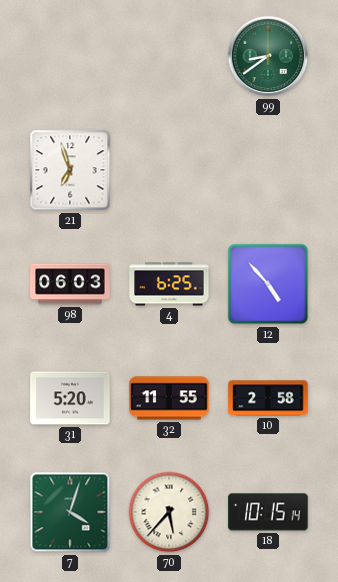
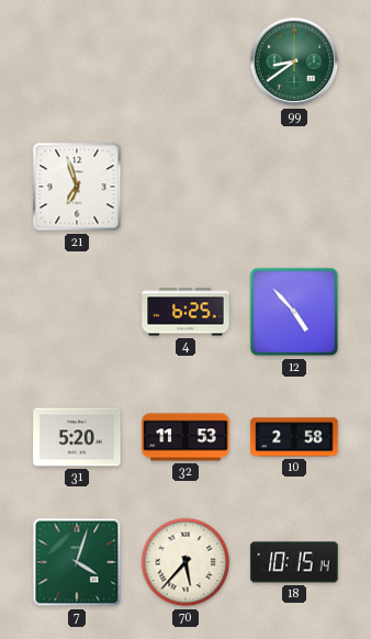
98: 06:03 -> none
32: 11:55 -> 11:53
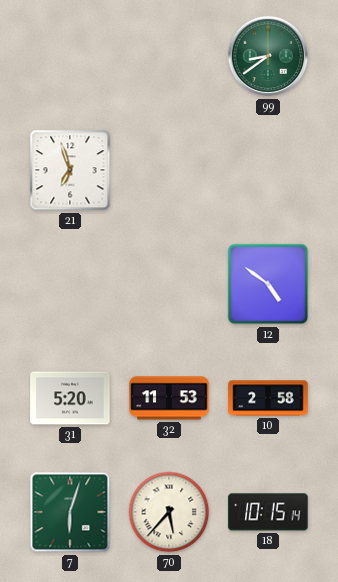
4: 6:25 -> none
12: 4:53 -> 4:51
7: 4:03 -> 6:03
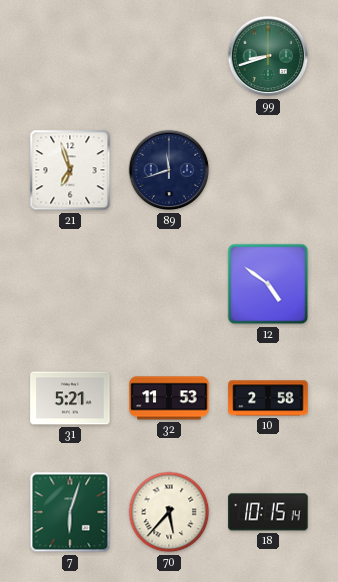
99: 8:39 -> 8:42
89: none -> 11:42
31: 5:20 -> 5:21
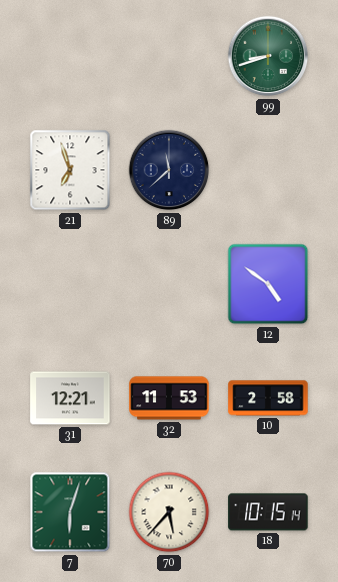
89: 11:42 -> 11:38
31: 5:21 -> 12:21
